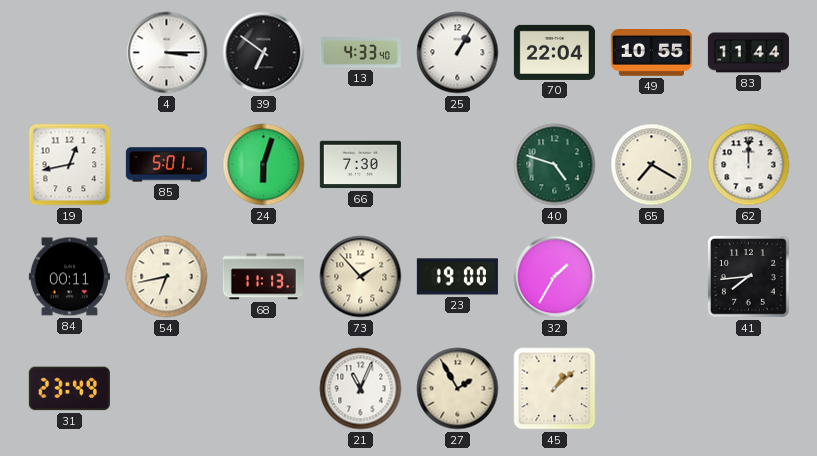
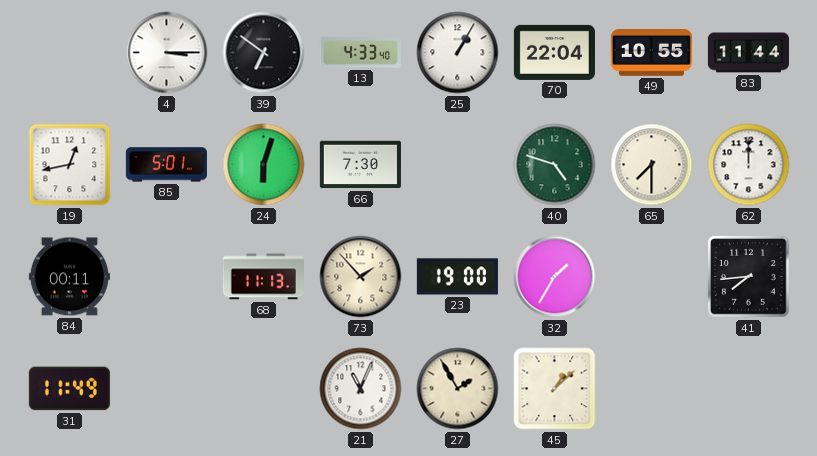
65: 7:20 -> 7:30
54: 6:43 -> none
31: 23:49 -> 11:49
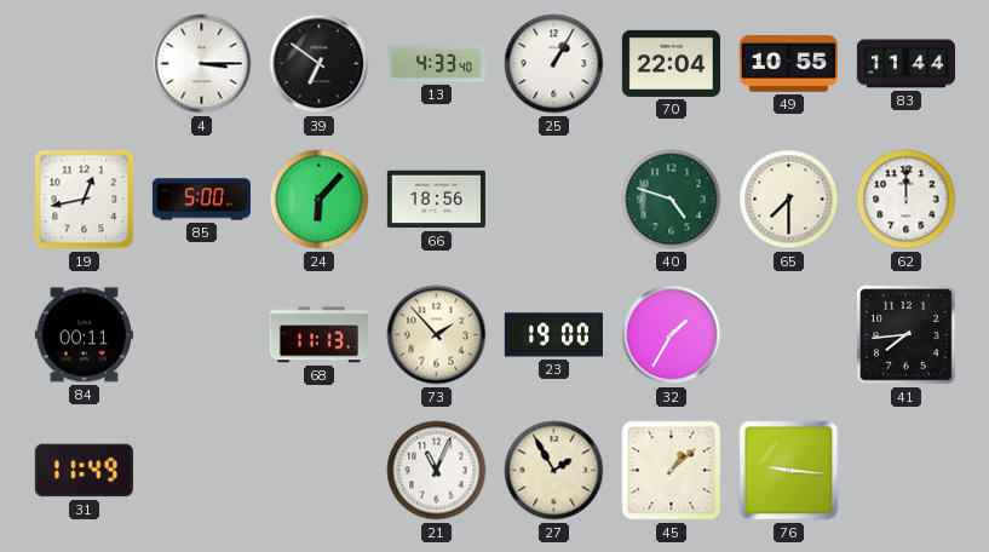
85: 5:01 -> 5:00
24: 6:03 -> 6:07
66: 7:30 -> 18:56
76: none -> 9:16
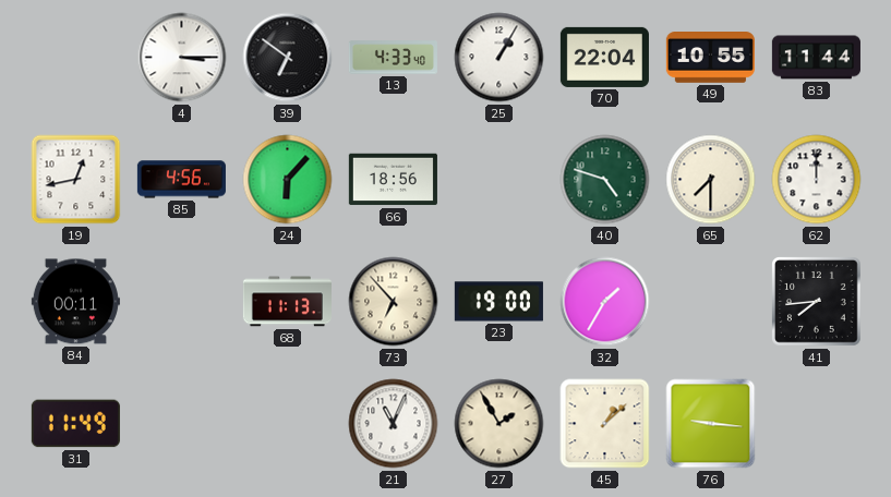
85: 5:00 -> 4:56
73: 1:53 -> 6:53
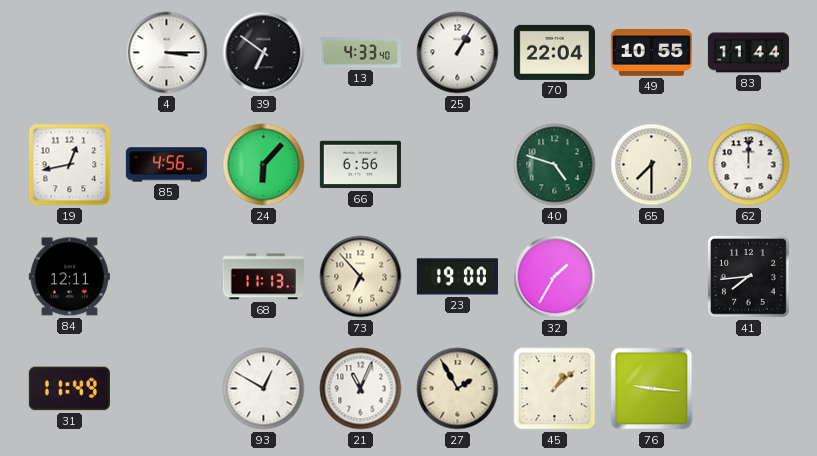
66: 18:56 -> 6:56
84: 00:11 -> 12:11
93: none -> 12:50
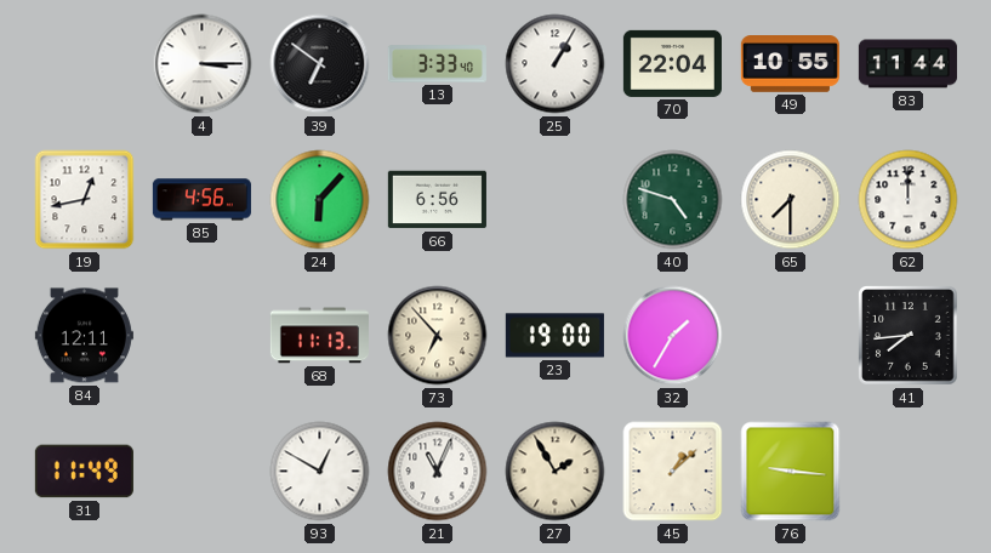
13: 4:33 -> 3:33
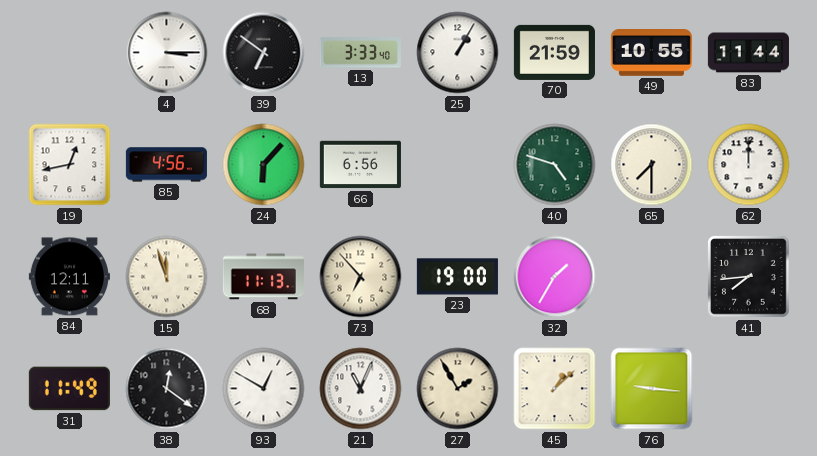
70: 22:04 -> 21:59
15: none -> 11:57
38: none -> 12:21
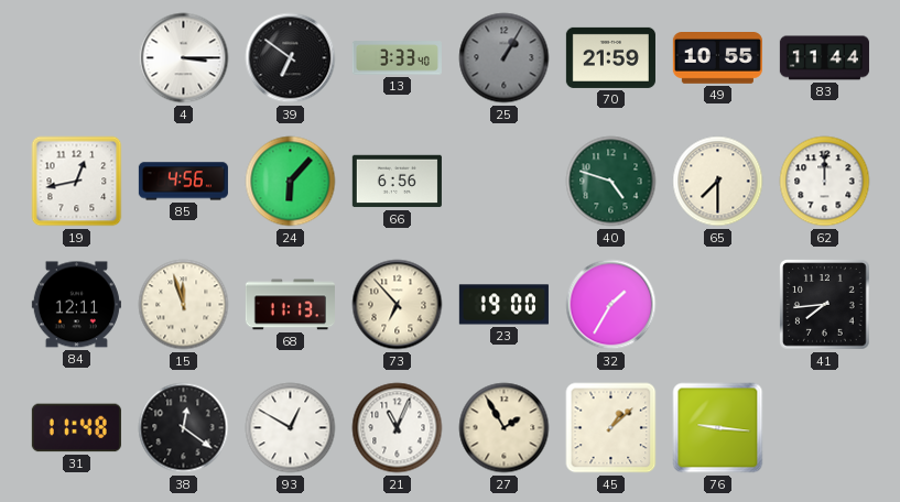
25 dial: white -> grey
31: 11:49 -> 11:48
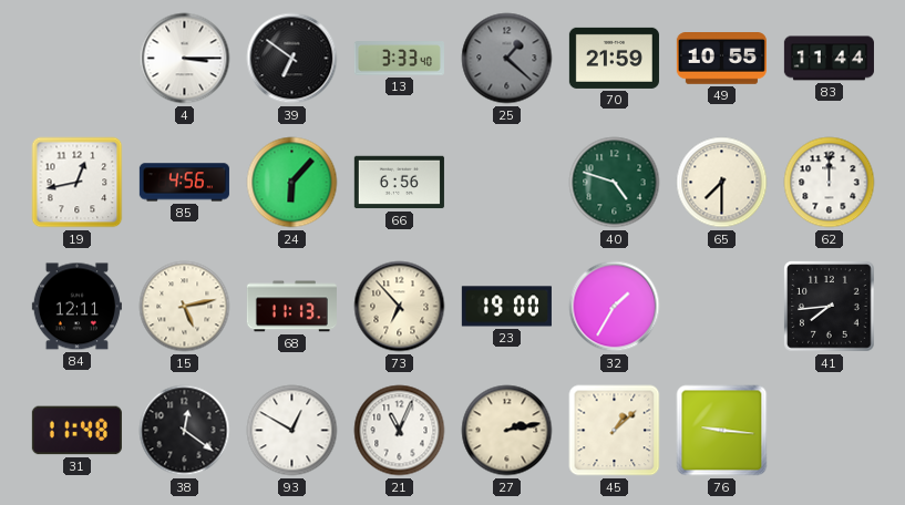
25: 1:05 -> 1:22
15: 11:57 -> 5:13
27: 1:55 -> 2:13
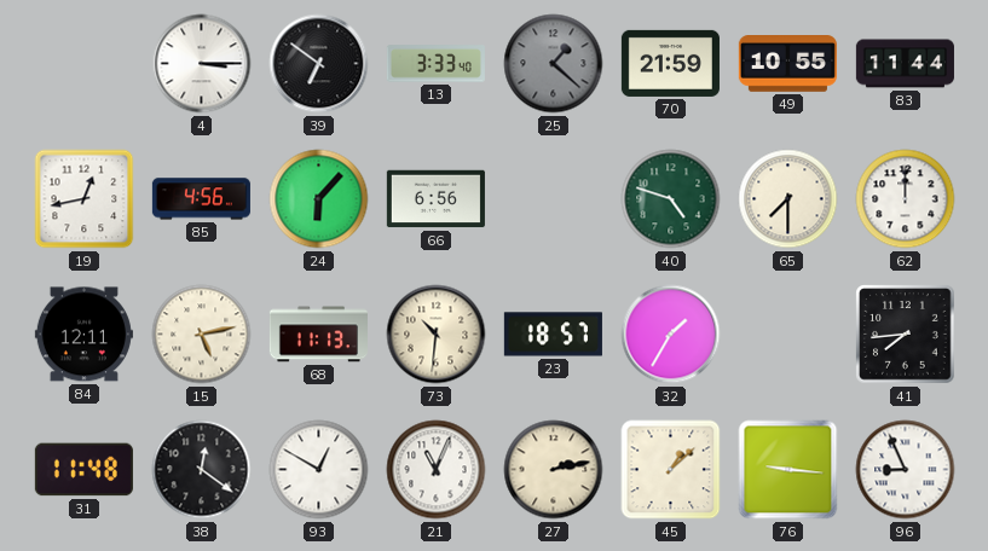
73: 6:53 -> 10:31
23: 19:00 -> 18:57
96: none -> 8:56
